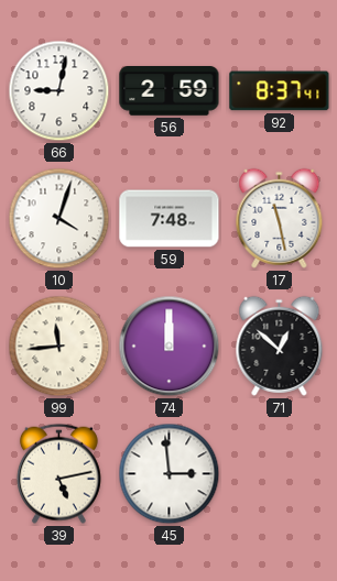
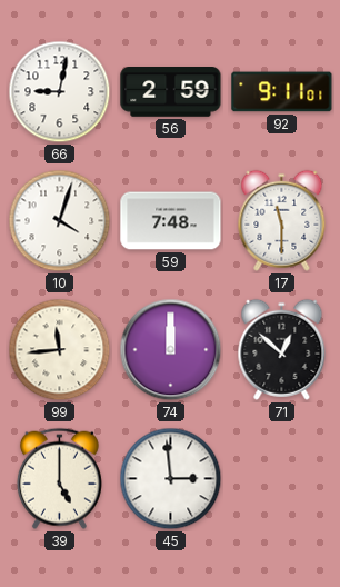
92: 8:37 -> 9:11
17: 11:28 -> 11:30
39: 5:13 -> 5:00
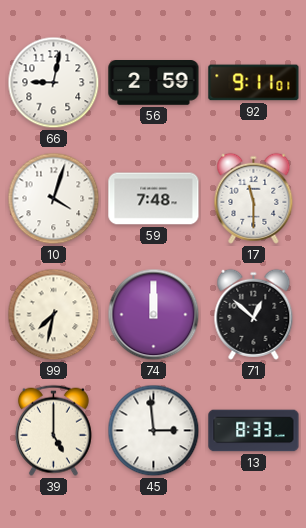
99: 11:44 -> 7:32
13: none -> 8:33
